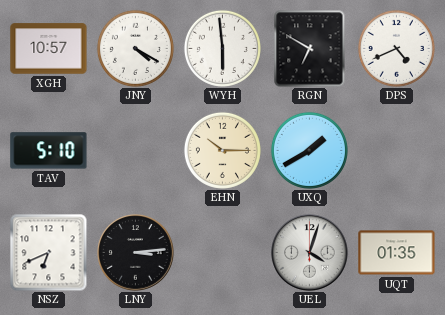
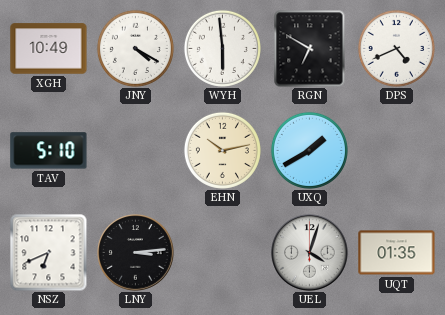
XGH: 10:57 -> 10:49
EHN: 10:15 -> 10:13
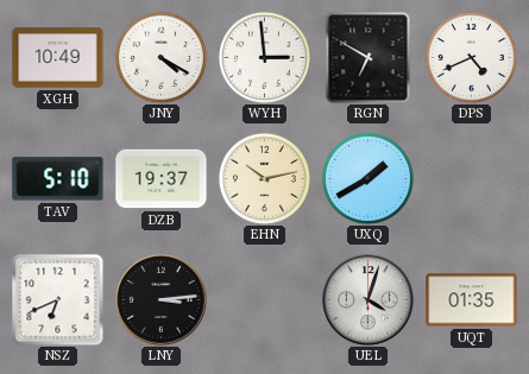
WYH: 5:59 -> 2:59
DZB: none -> 19:37
